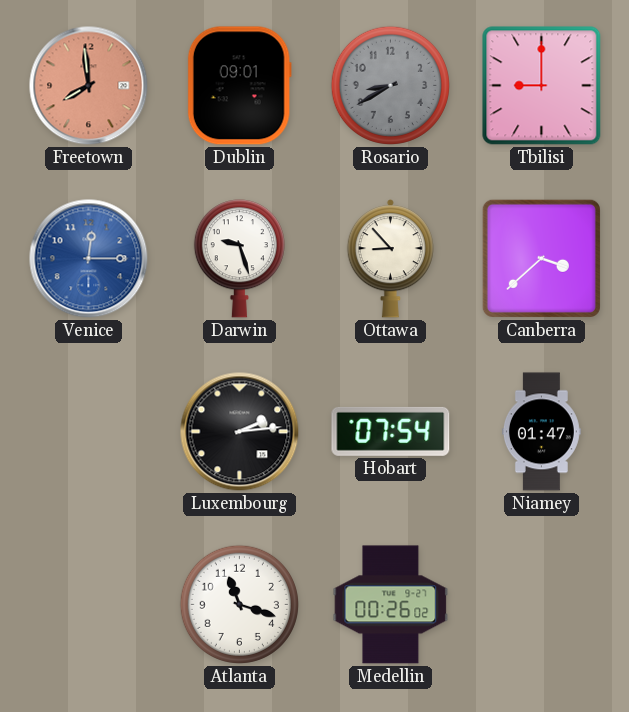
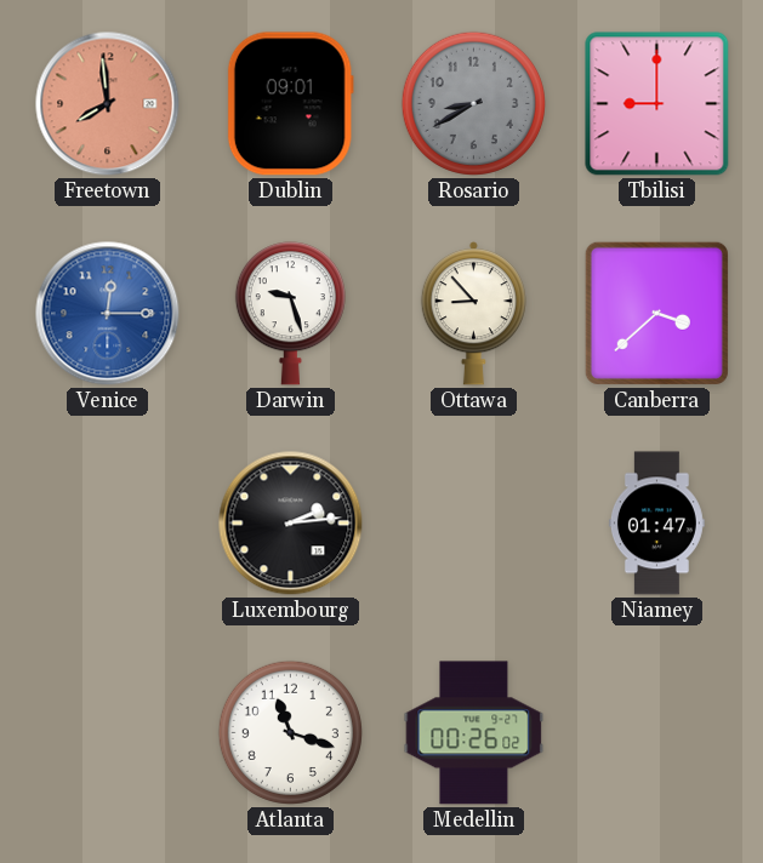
Hobart: 07:54 -> none
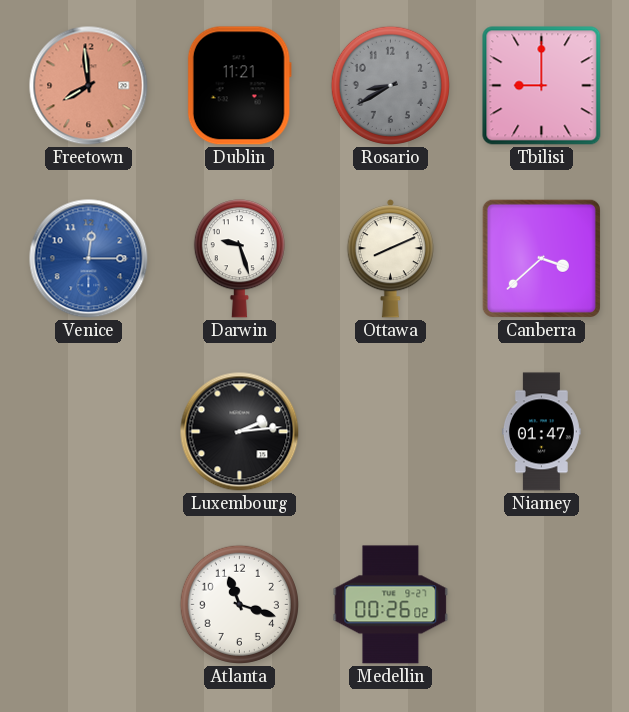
Dublin: 09:01 -> 11:21
Ottawa: 8:53 -> 8:11
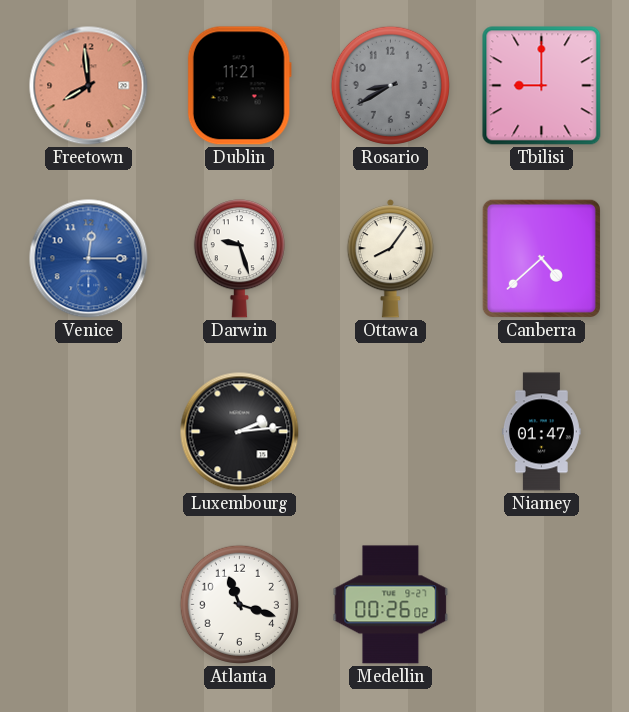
Ottawa: 8:11 -> 8:06
Canberra: 3:38 -> 4:38
